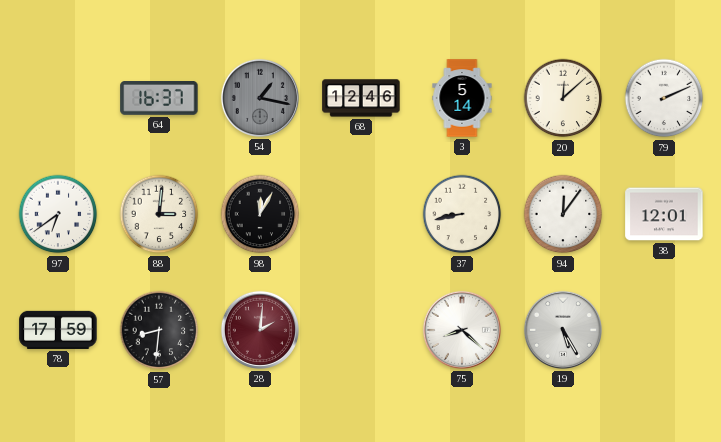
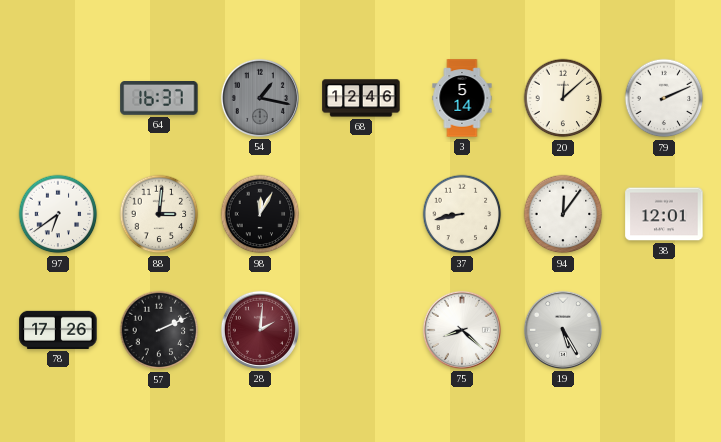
78: 17:59 -> 17:26
57: 8:31 -> 2:11
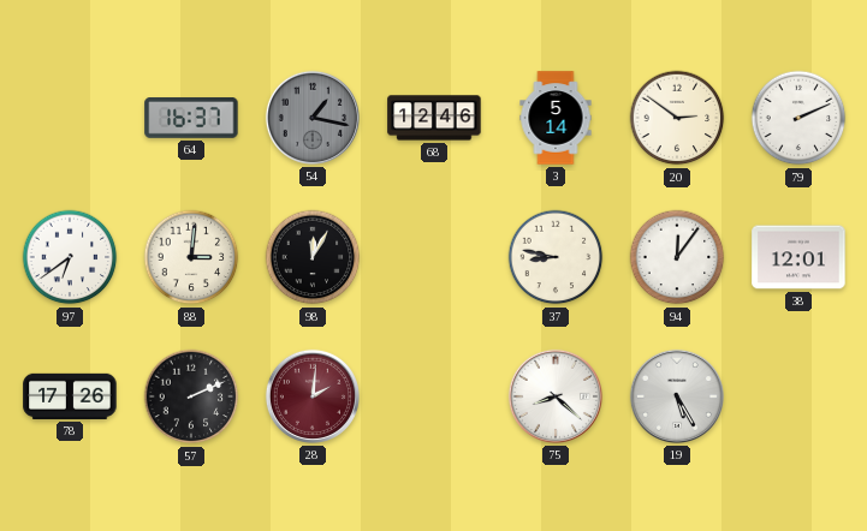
20: 12:08 -> 2:51
37: 8:43 -> 8:47
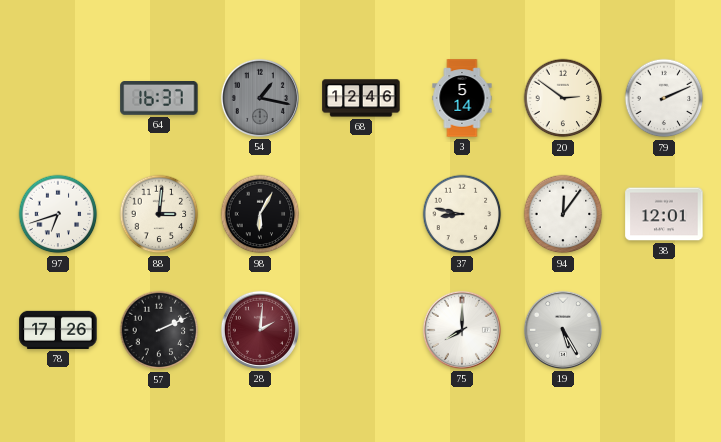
97: 6:39 -> 6:42
98: 12:05 -> 6:05
75: 8:22 -> 8:00
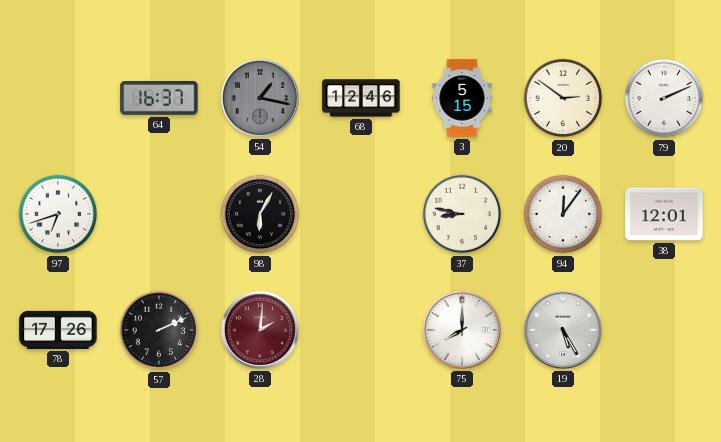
3: 5:14 -> 5:15
88: 3:01 -> none
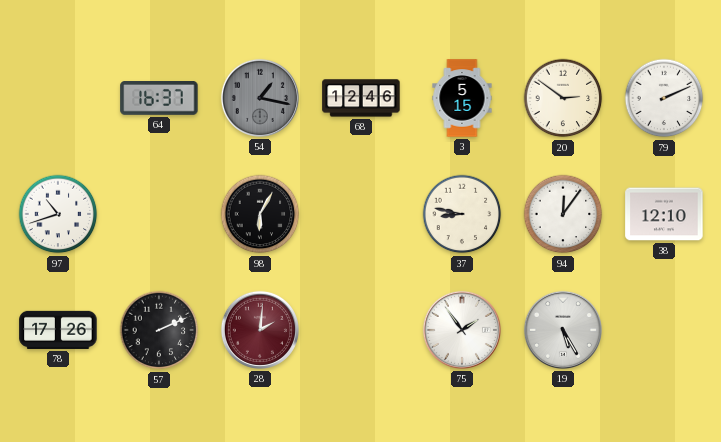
97: 6:42 -> 10:42
38: 12:01 -> 12:10
75: 8:00 -> 1:54
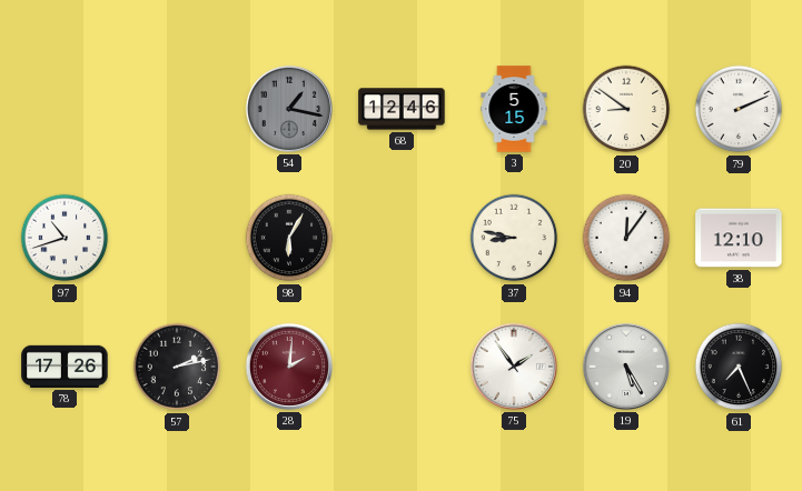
64: 16:37 -> none
20: 2:51 -> 8:51
57: 2:11 -> 2:13
61: none -> 7:26
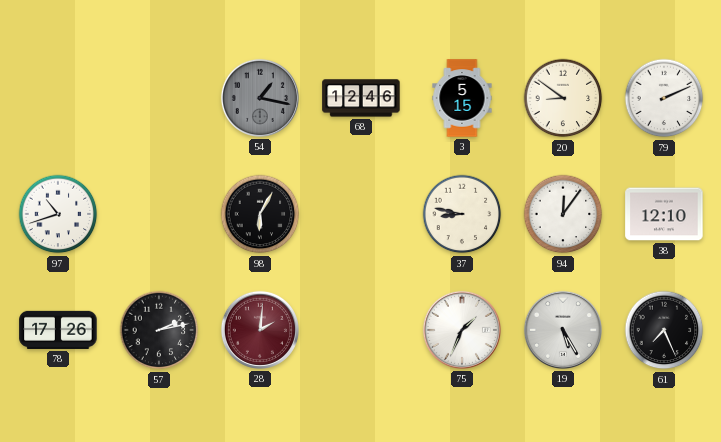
75: 1:54 -> 1:34
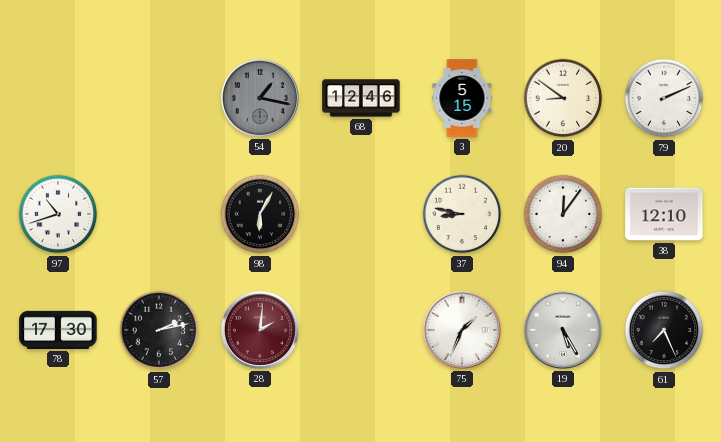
78: 17:26 -> 17:30
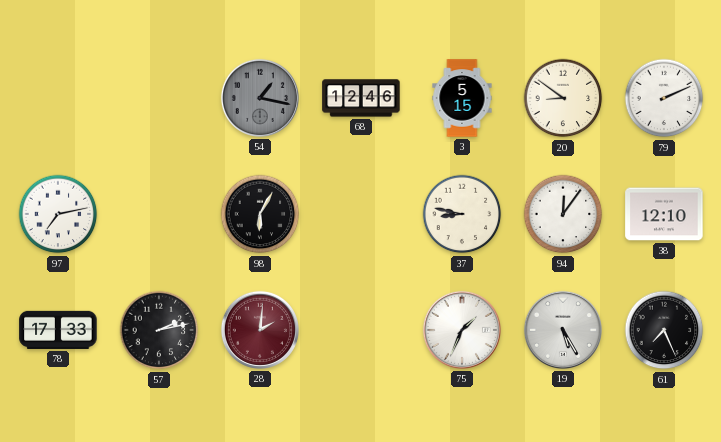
97: 10:42 -> 7:13
78: 17:30 -> 17:33
